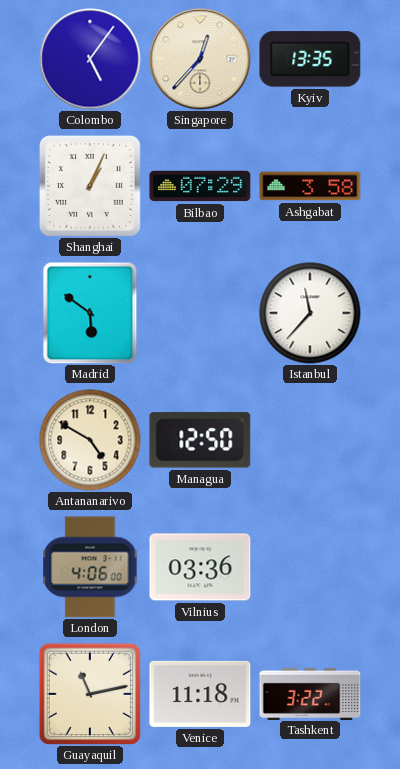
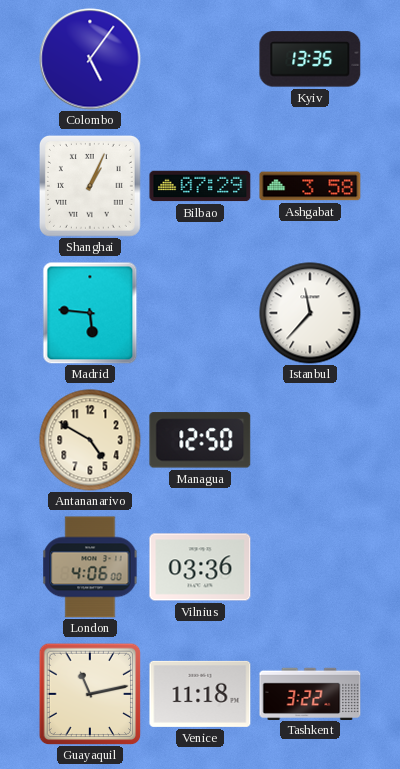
Singapore: 12:37 -> none
Madrid: 5:51 -> 5:46
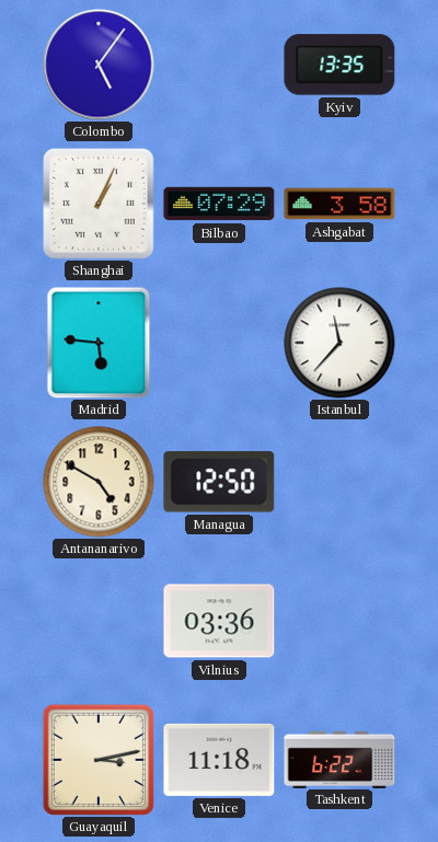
London: 4:06 -> none
Guayaquil: 11:13 -> 3:13
Tashkent: 3:22 -> 6:22
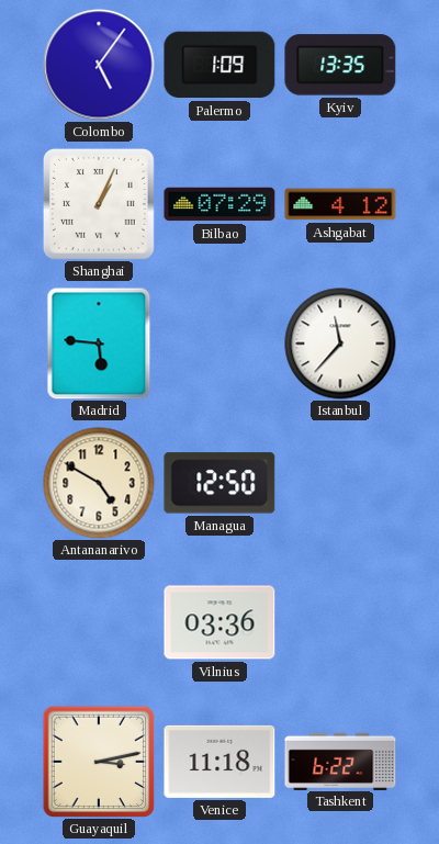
Palermo: none -> 1:09
Ashgabat: 3:58 -> 4:12
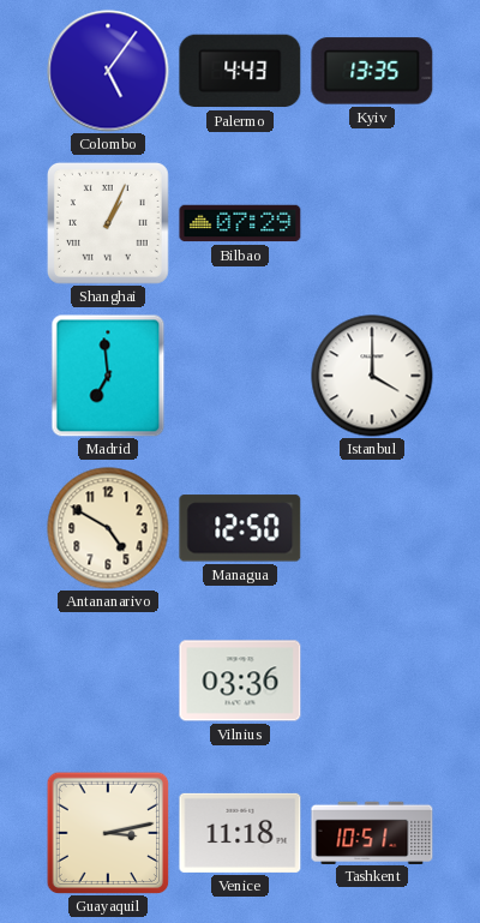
Palermo: 1:09 -> 4:43
Ashgabat: 4:12 -> none
Madrid: 5:46 -> 6:59
Istanbul: 11:37 -> 4:00
Tashkent: 6:22 -> 10:51
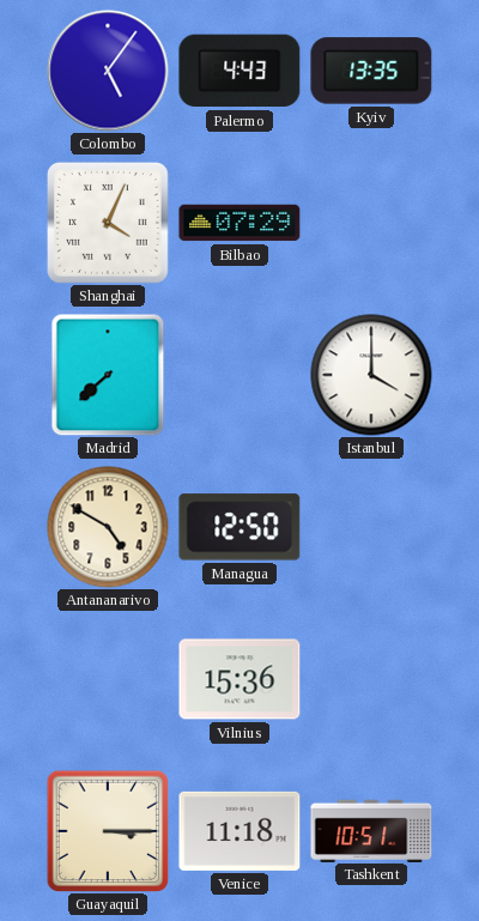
Shanghai: 1:04 -> 4:04
Madrid: 6:59 -> 7:38
Vilnius: 03:36 -> 15:36
Guayaquil: 3:13 -> 3:15
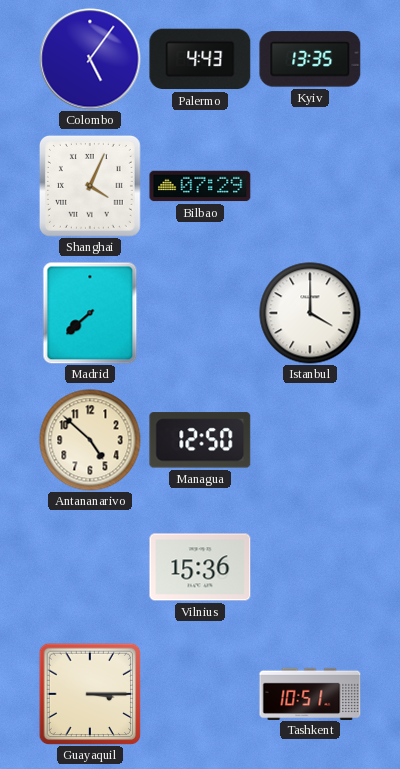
Antananarivo: 4:50 -> 4:52
Venice: 11:18 -> none
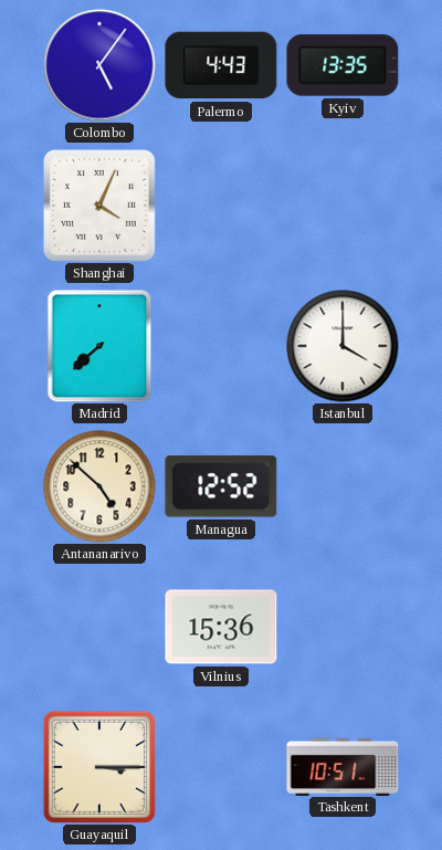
Bilbao: 07:29 -> none
Managua: 12:50 -> 12:52
